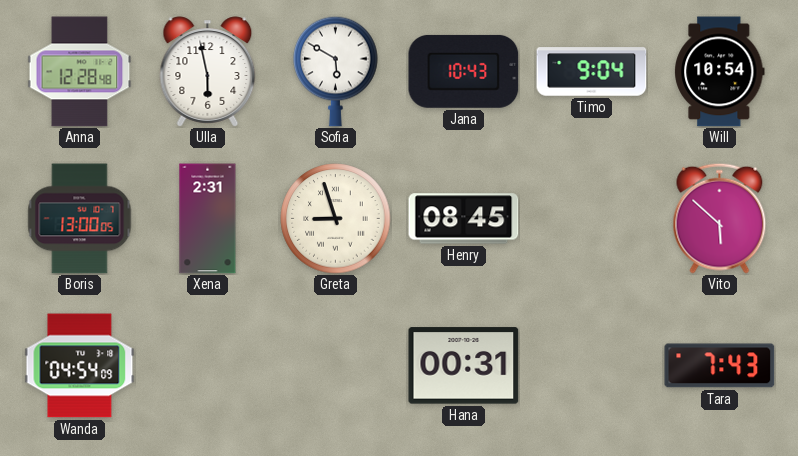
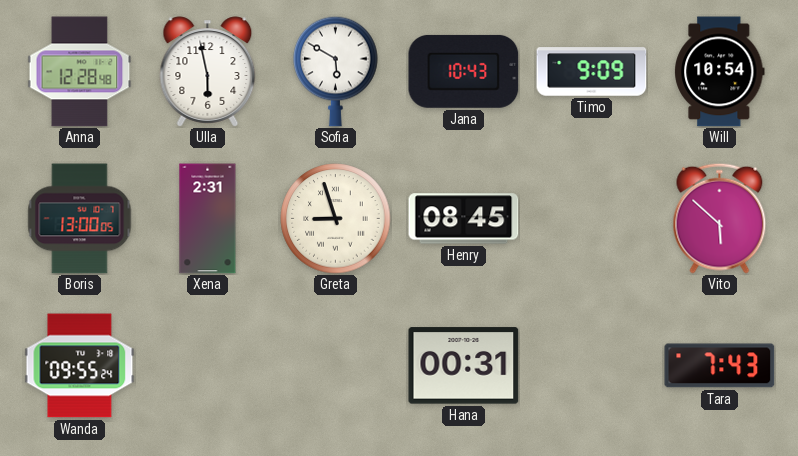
Timo: 9:04 -> 9:09
Wanda: 04:54 -> 09:55
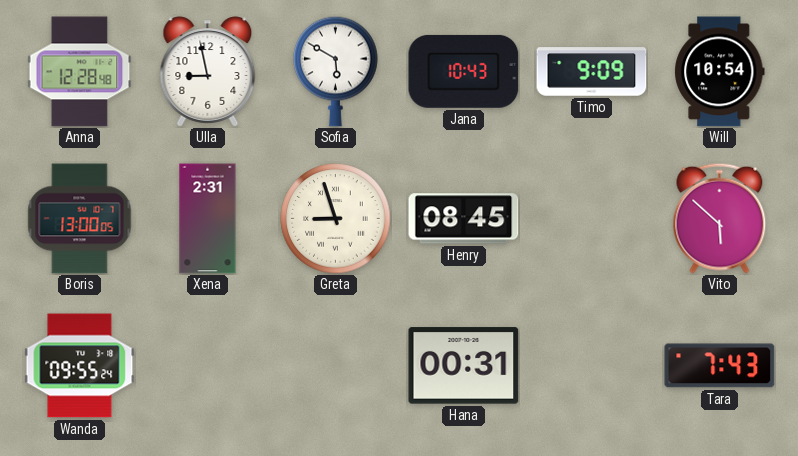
Ulla: 5:58 -> 8:58
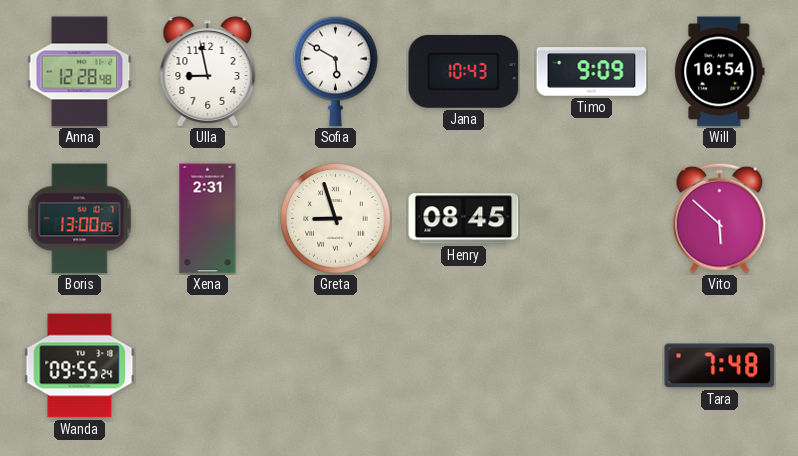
Hana: 00:31 -> none
Tara: 7:43 -> 7:48
